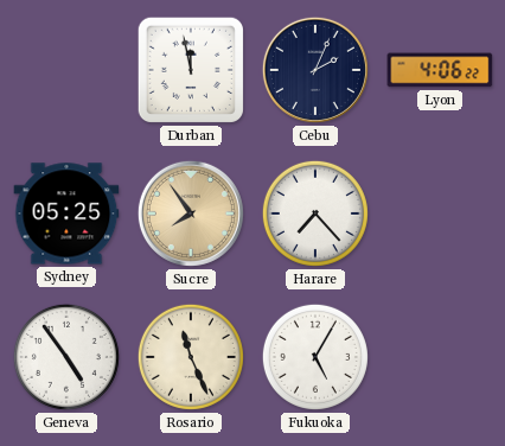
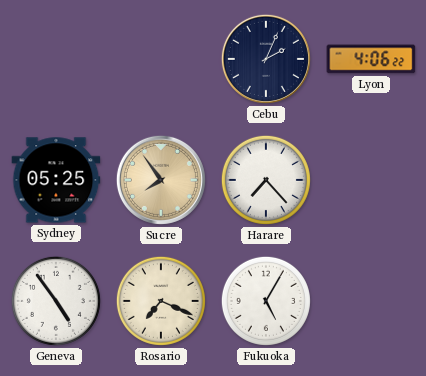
Durban: 11:58 -> none
Rosario: 11:26 -> 7:19
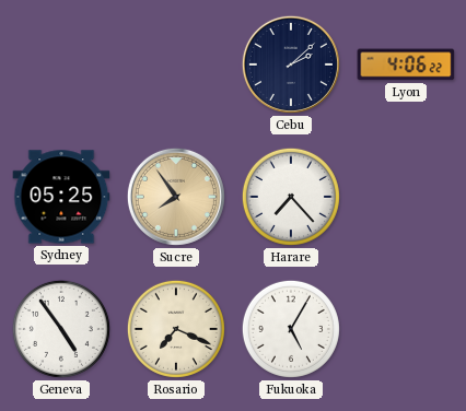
Cebu: 2:04 -> 2:08
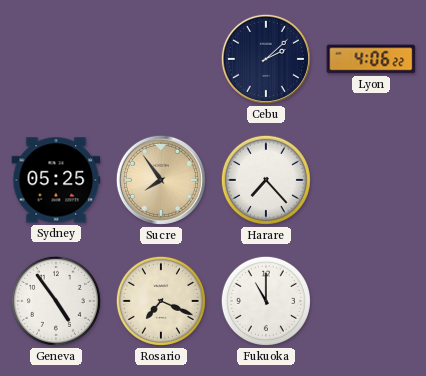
Fukuoka: 5:05 -> 11:00
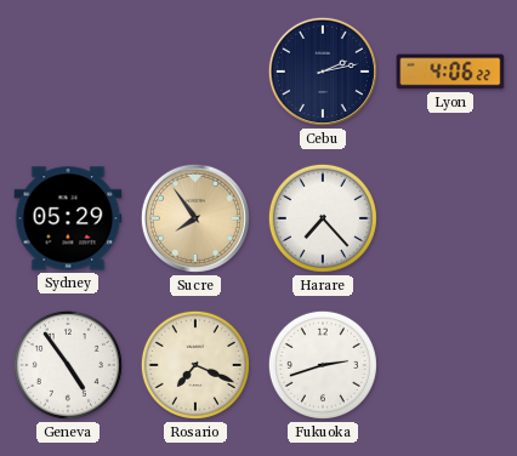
Cebu: 2:08 -> 2:13
Sydney: 05:25 -> 05:29
Fukuoka: 11:00 -> 2:42
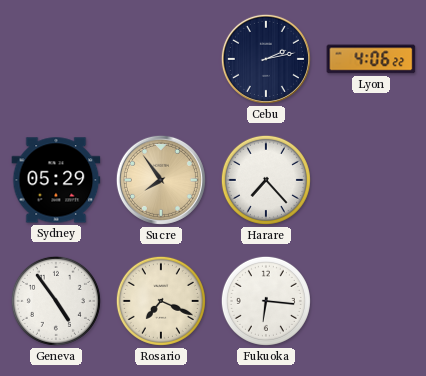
Fukuoka: 2:42 -> 6:16
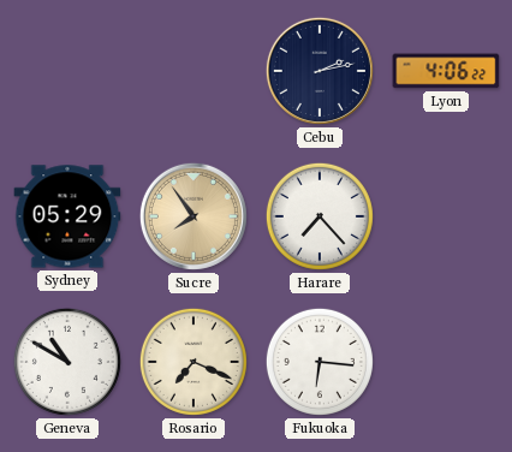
Geneva: 4:54 -> 10:50
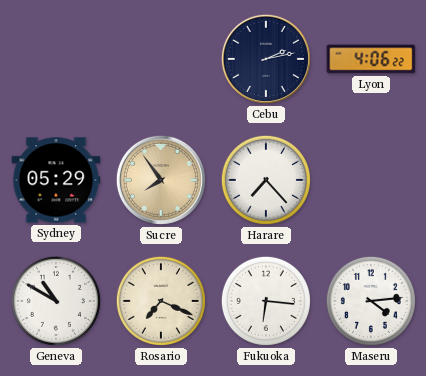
Maseru: none -> 4:14
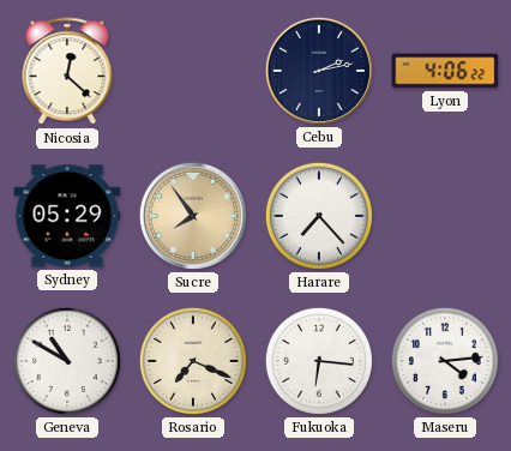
Nicosia: none -> 12:22
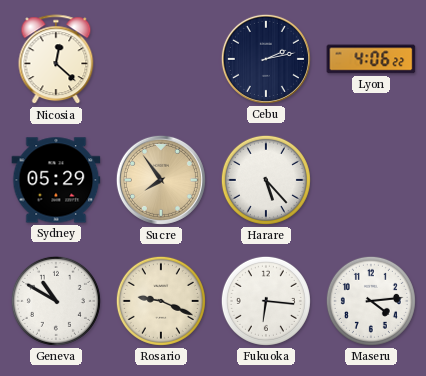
Harare: 7:23 -> 5:23
Rosario: 7:19 -> 9:19
